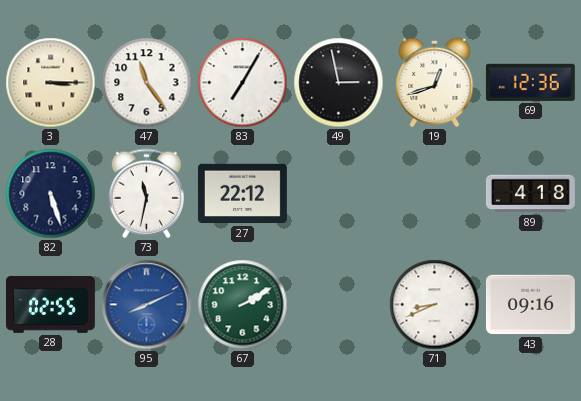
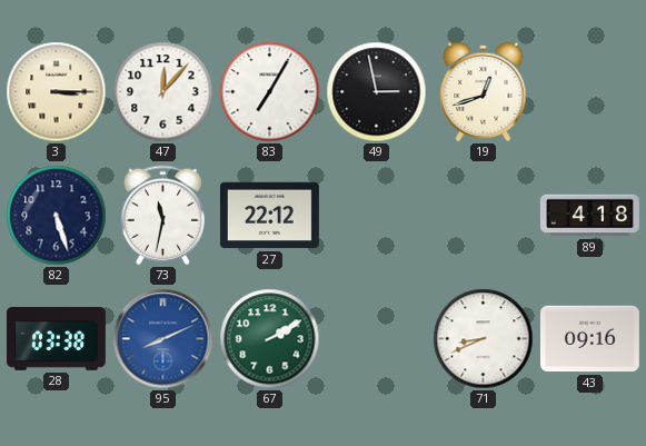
47: 11:24 -> 12:07
69: 12:36 -> none
28: 02:55 -> 03:38
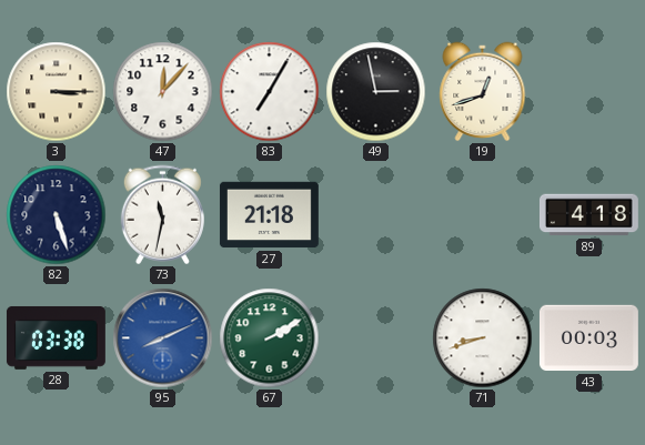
27: 22:12 -> 21:18
71: 8:41 -> 8:42
43: 09:16 -> 00:03
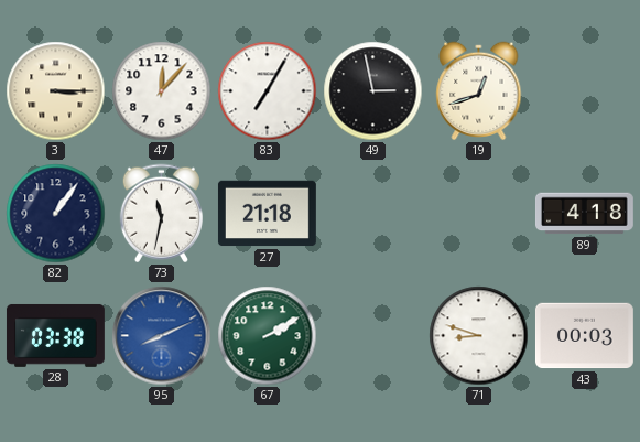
82: 5:27 -> 1:06
71: 8:42 -> 8:48
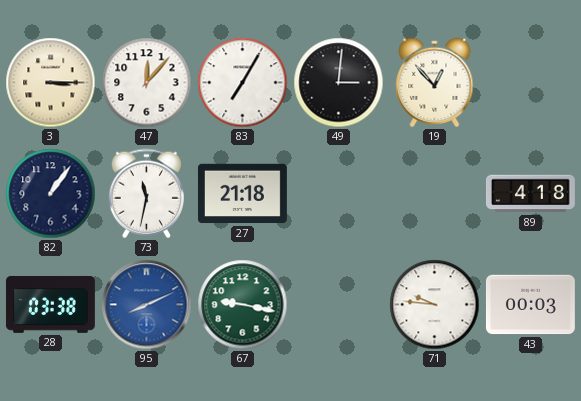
49: 2:58 -> 3:01
19: 12:42 -> 12:53
67: 2:10 -> 9:17
71: 8:48 -> 9:46
